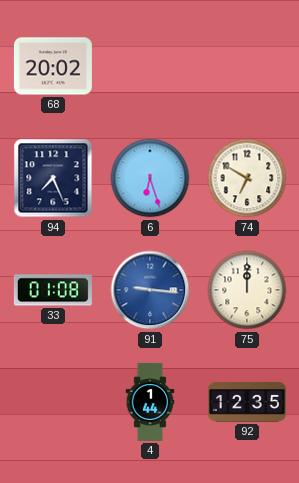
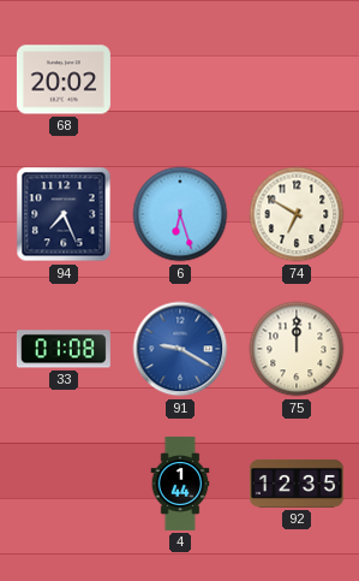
91: 9:16 -> 9:20
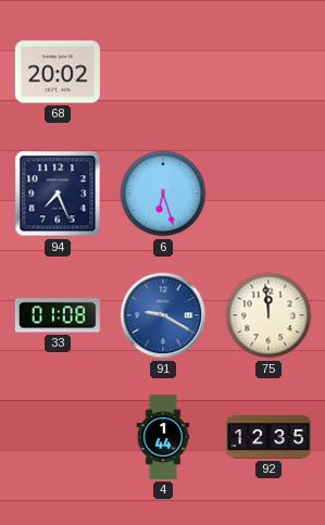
74: 6:50 -> none
75: 12:00 -> 11:59
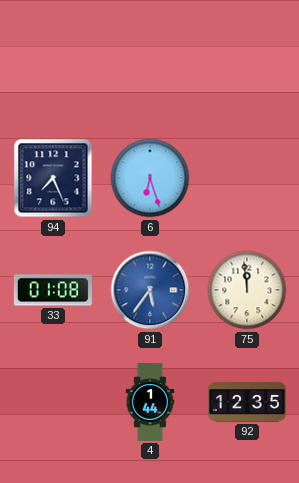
68: 20:02 -> none
91: 9:20 -> 5:36
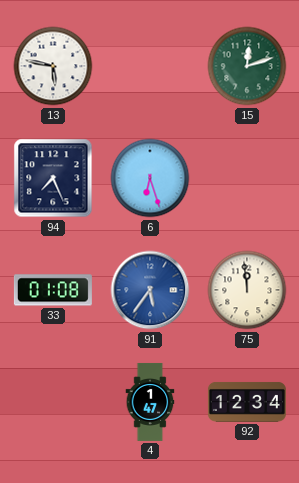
13: none -> 5:47
15: none -> 12:12
4: 1:44 -> 1:47
92: 12:35 -> 12:34
